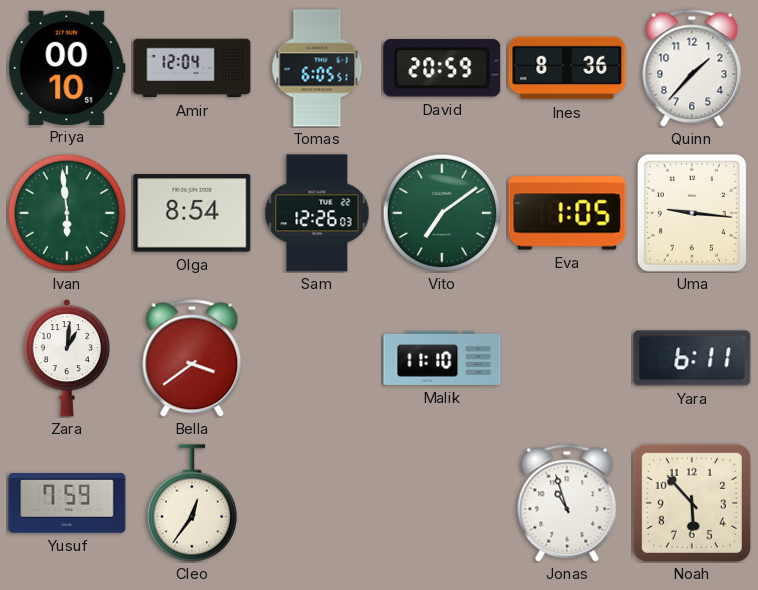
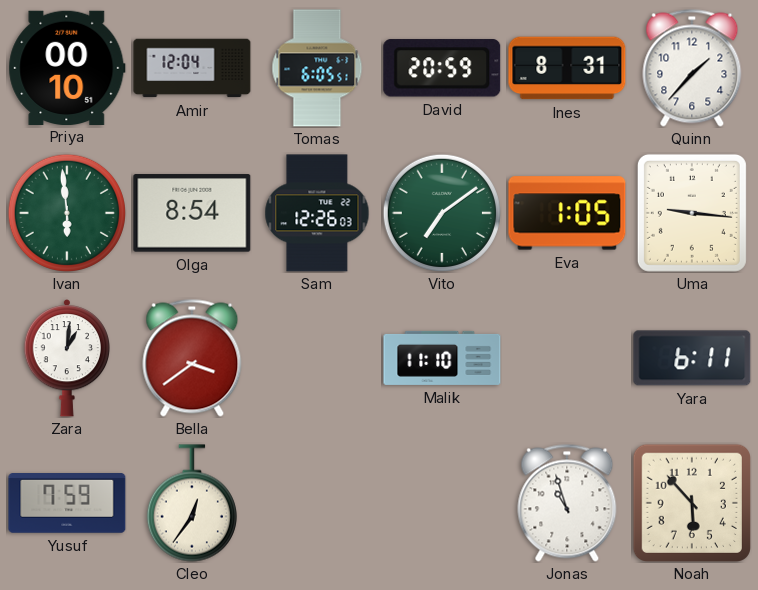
Ines: 8:36 -> 8:31
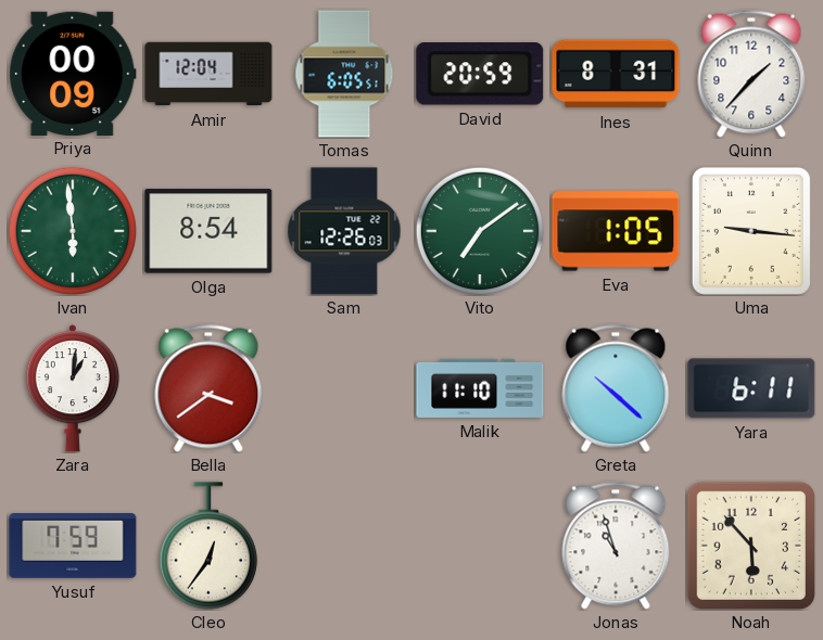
Priya: 00:10 -> 00:09
Greta: none -> 10:22
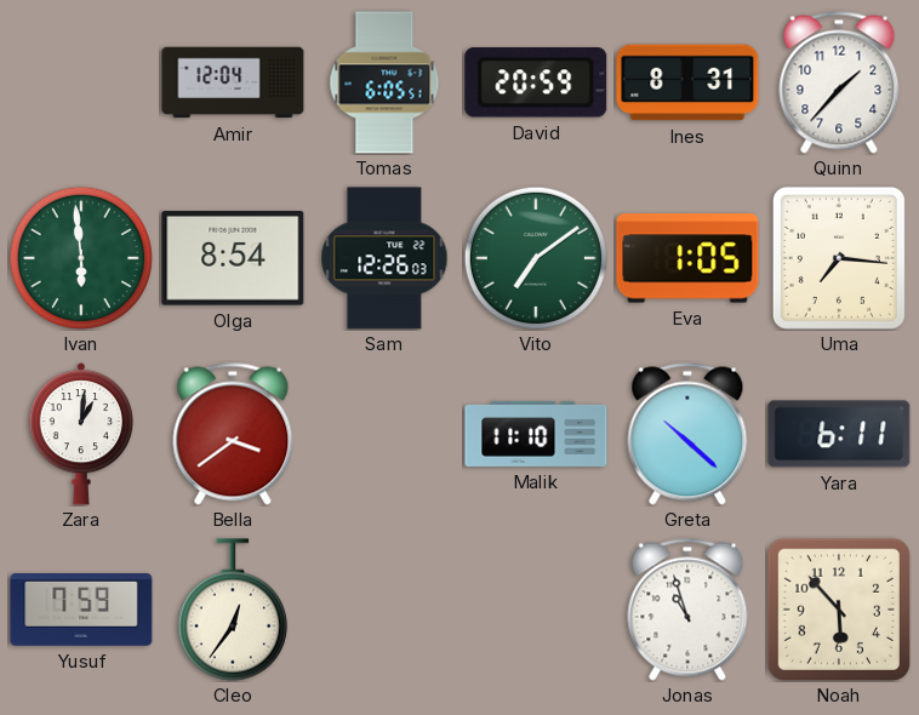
Priya: 00:09 -> none
Uma: 9:16 -> 7:16
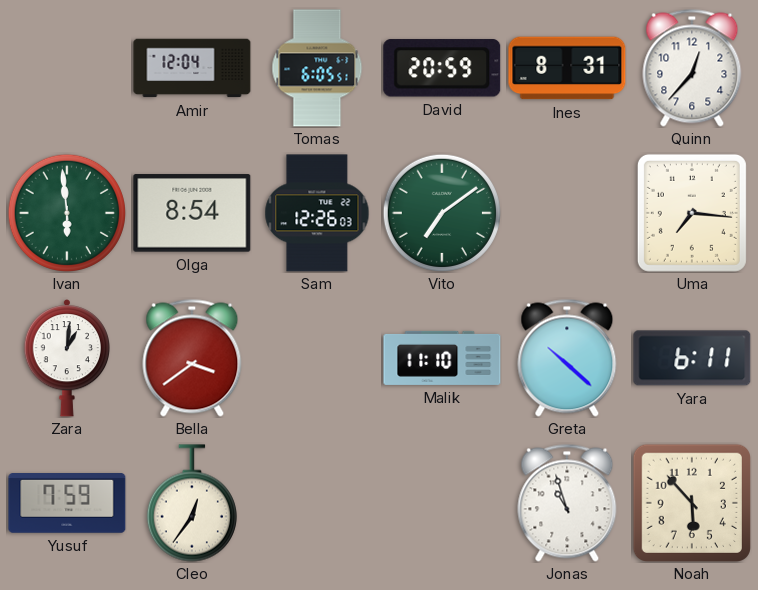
Quinn: 1:37 -> 12:37
Eva: 1:05 -> none
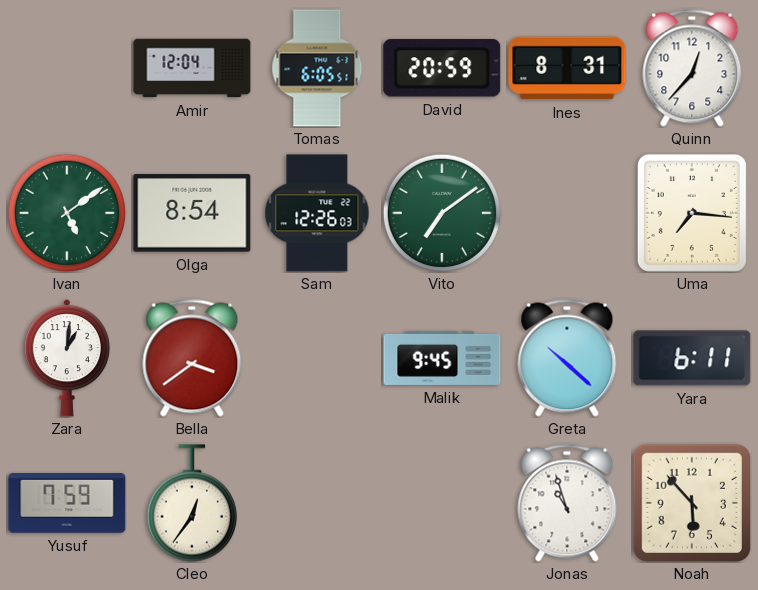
Ivan: 5:59 -> 5:09
Malik: 11:10 -> 9:45
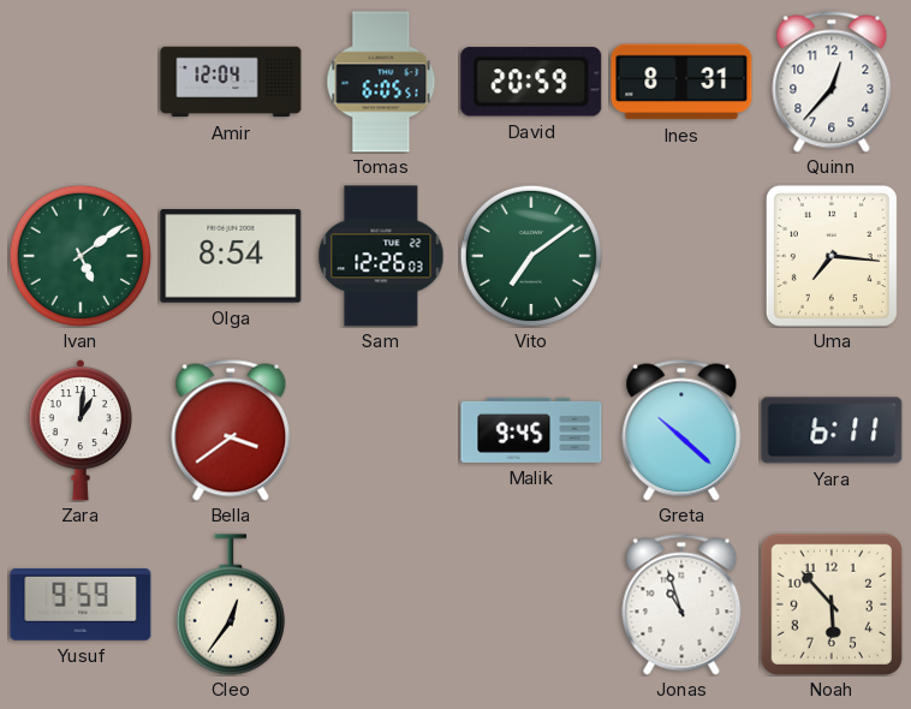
Yusuf: 7:59 -> 9:59
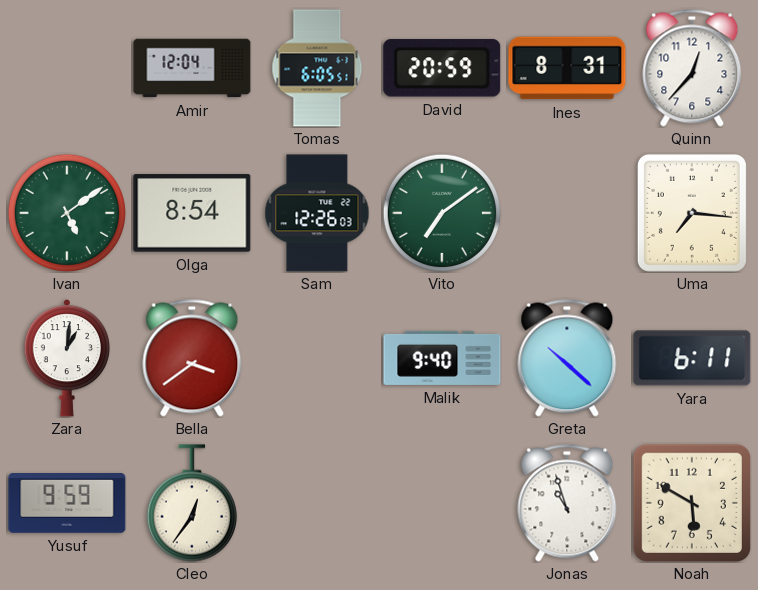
Malik: 9:45 -> 9:40
Noah: 5:53 -> 5:50
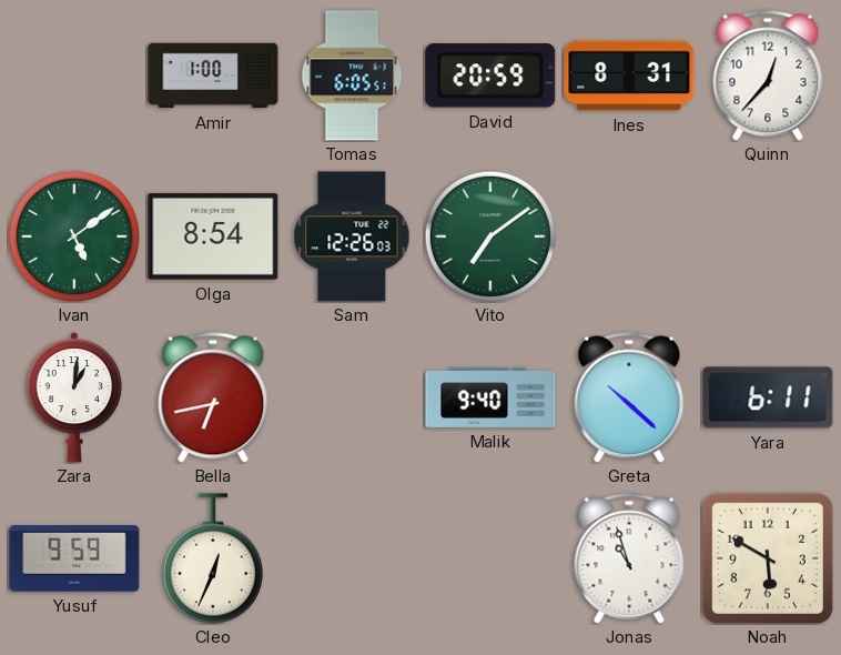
Amir: 12:04 -> 1:00
Uma: 7:16 -> none
Bella: 3:39 -> 6:43
Cleo: 12:36 -> 12:34
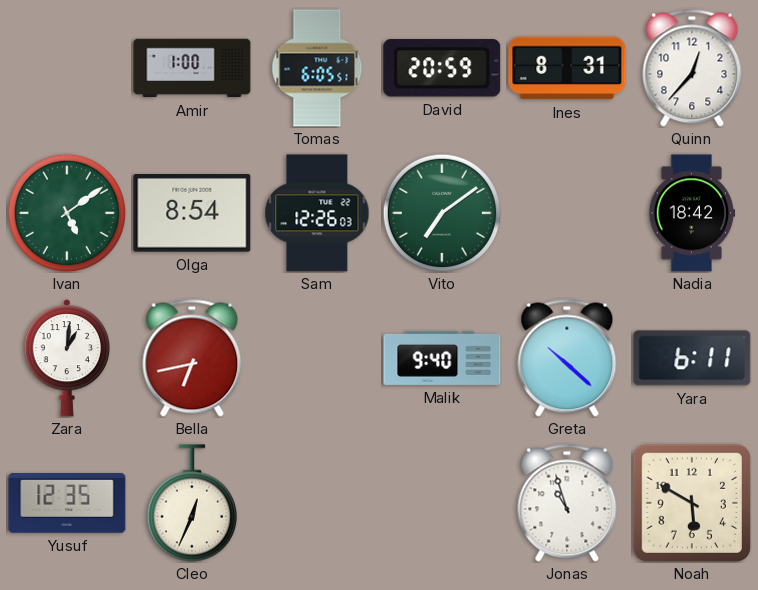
Nadia: none -> 18:42
Yusuf: 9:59 -> 12:35
